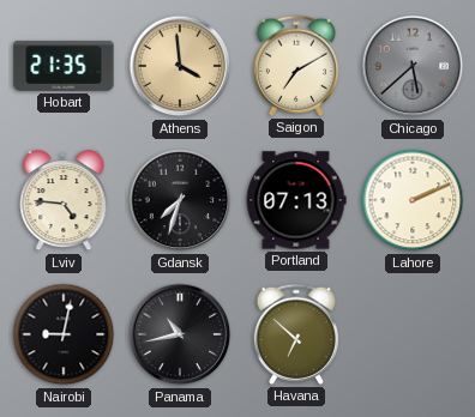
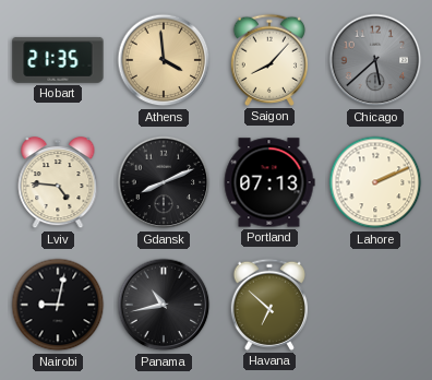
Saigon: 7:10 -> 8:07
Gdansk: 7:33 -> 8:11
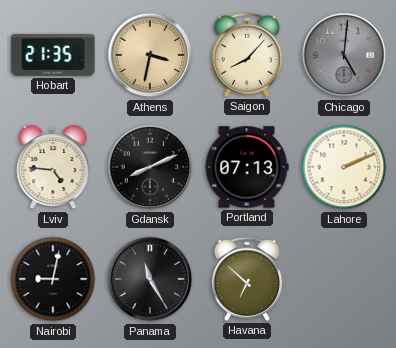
Athens: 3:59 -> 3:32
Chicago: 5:38 -> 5:01
Panama: 10:43 -> 11:25
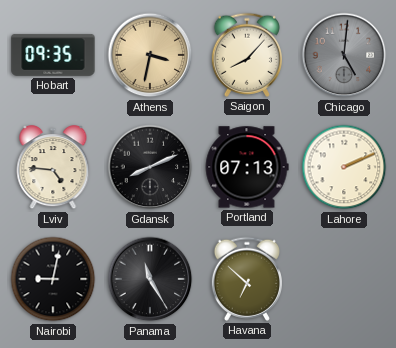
Hobart: 21:35 -> 09:35
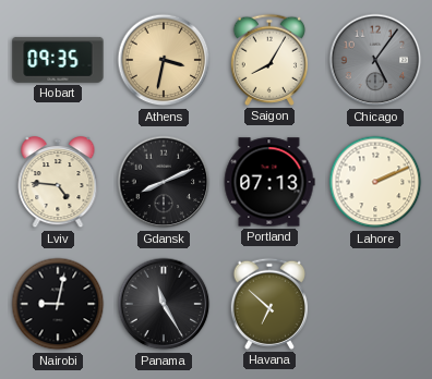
Saigon: 8:07 -> 8:05
Chicago: 5:01 -> 5:06
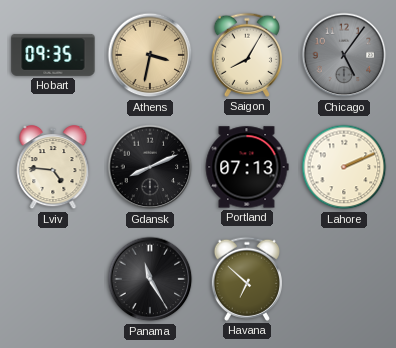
Nairobi: 9:02 -> none
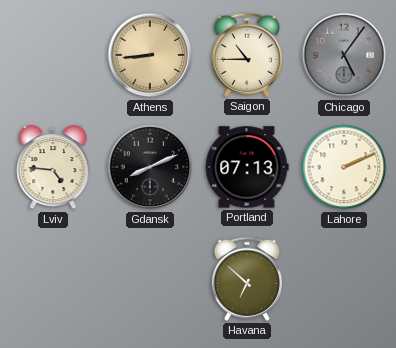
Hobart: 09:35 -> none
Athens: 3:32 -> 8:44
Saigon: 8:05 -> 10:45
Panama: 11:25 -> none
